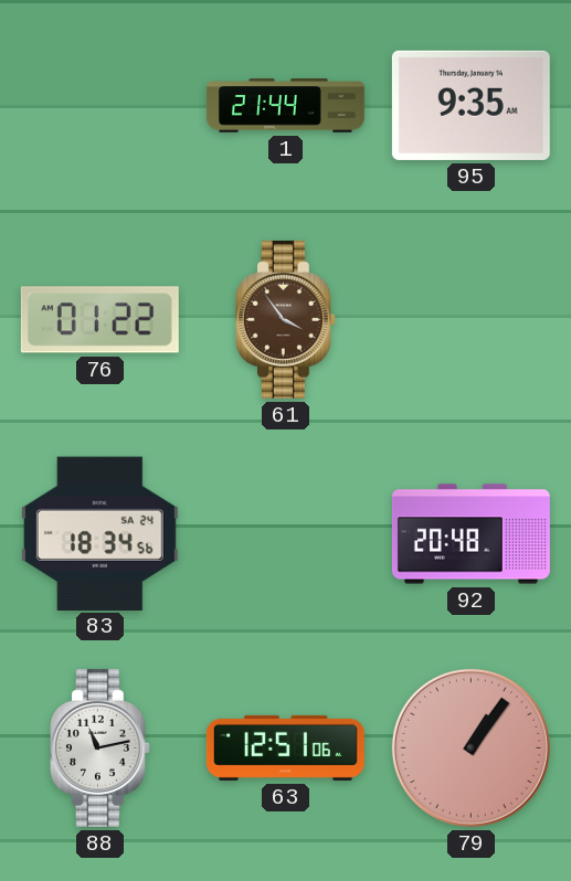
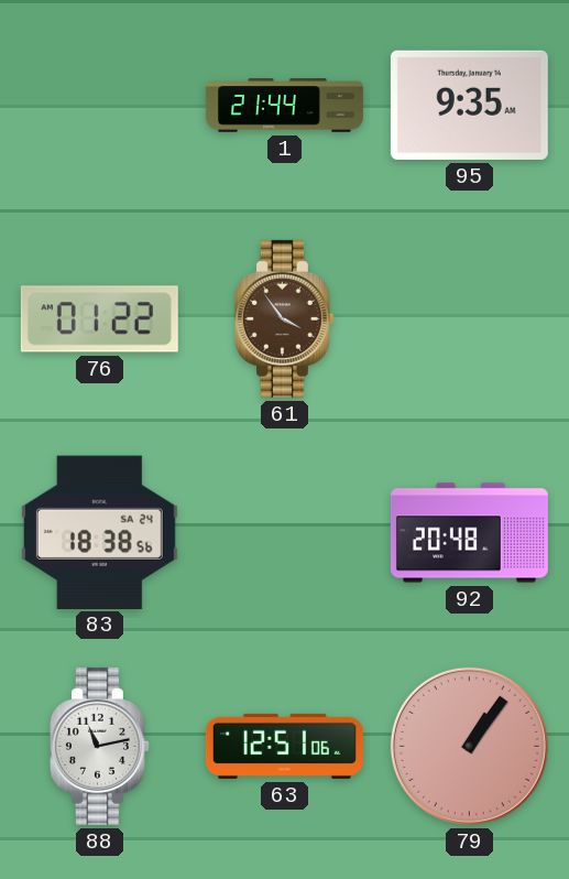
83: 18:34 -> 18:38
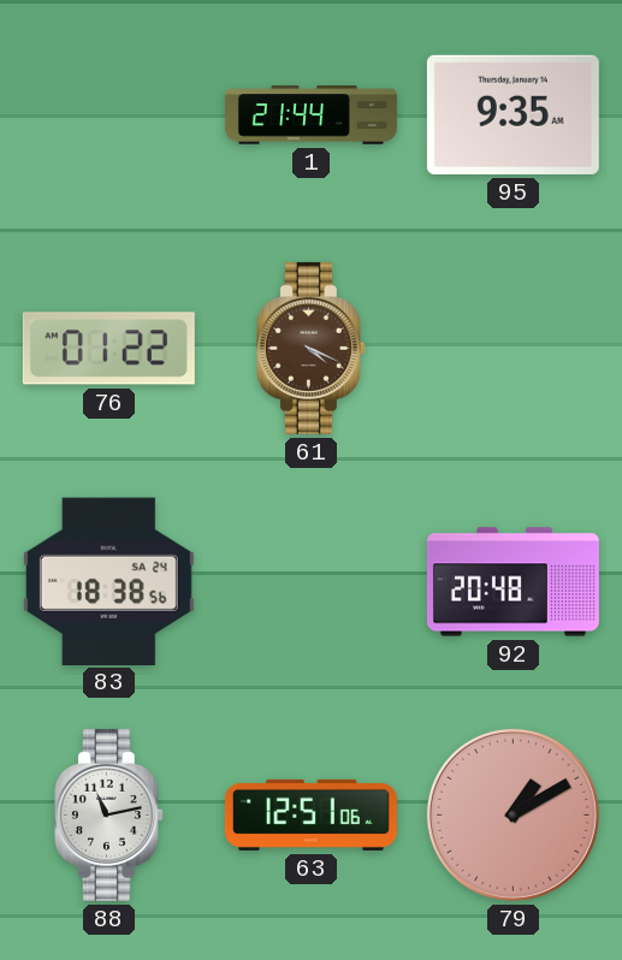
61: 3:54 -> 4:19
79: 1:06 -> 1:10
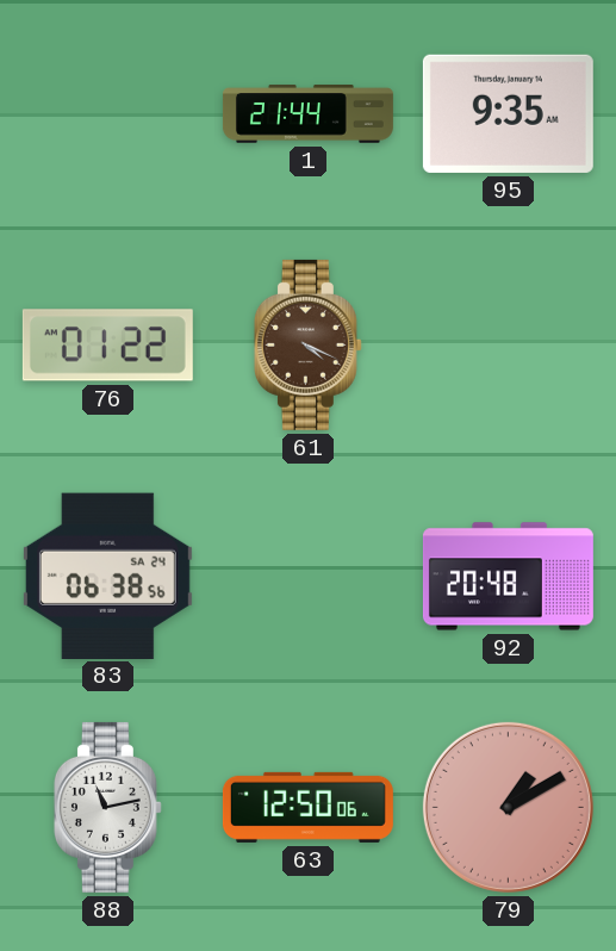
83: 18:38 -> 06:38
63: 12:51 -> 12:50
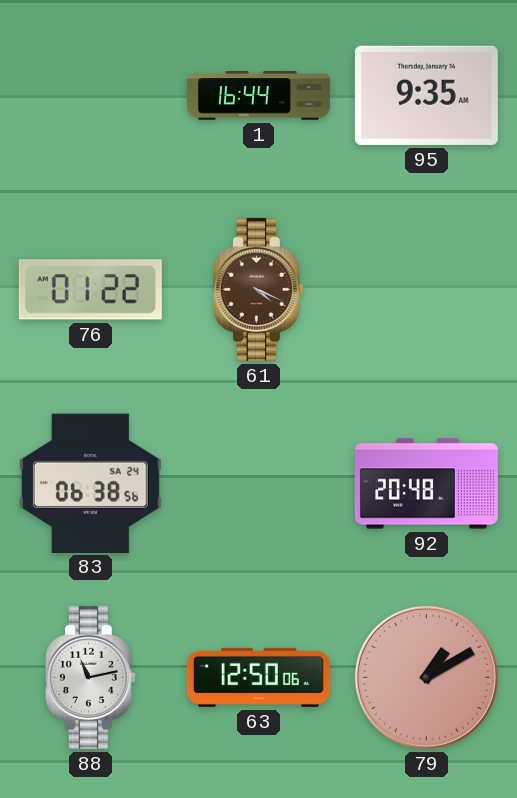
1: 21:44 -> 16:44
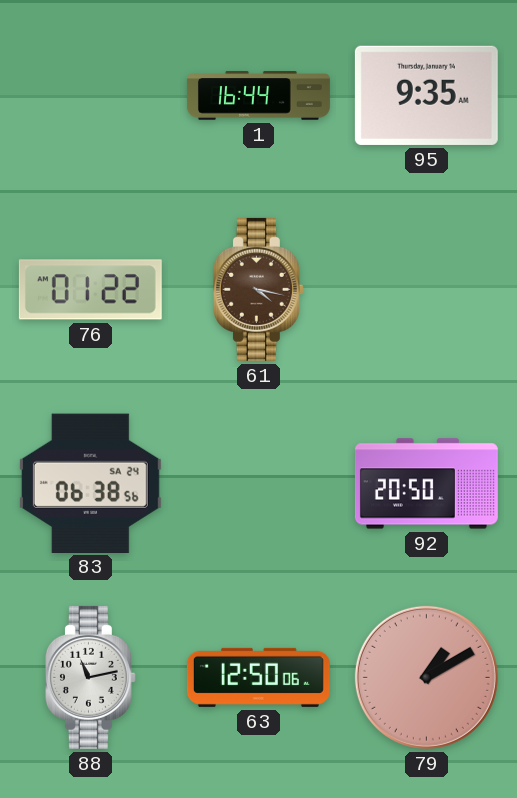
61: 4:19 -> 4:17
92: 20:48 -> 20:50
